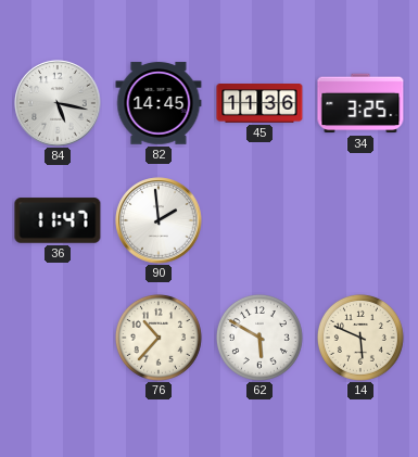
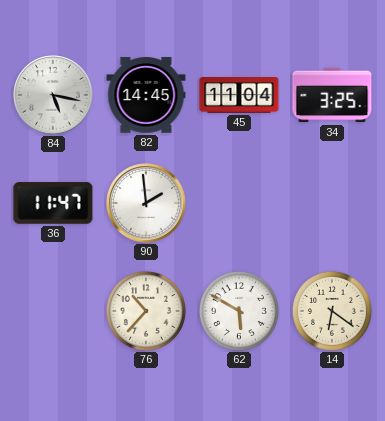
45: 11:36 -> 11:04
14: 5:49 -> 6:21
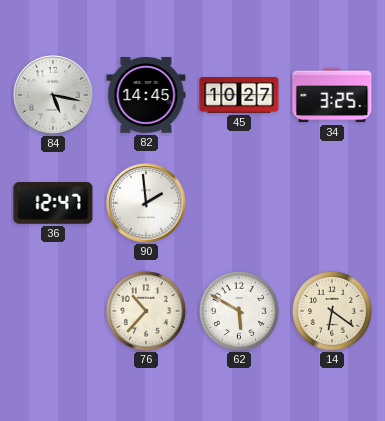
45: 11:04 -> 10:27
36: 11:47 -> 12:47
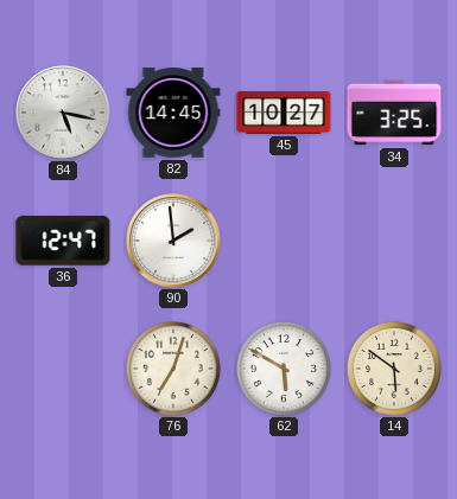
76: 10:37 -> 7:03
14: 6:21 -> 5:51
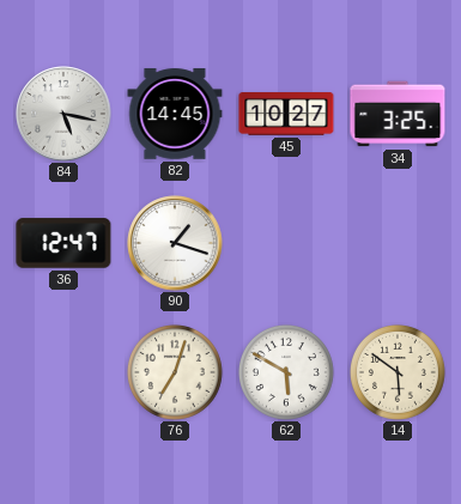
90: 1:59 -> 1:18
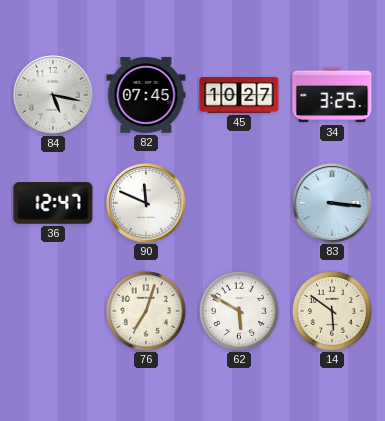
82: 14:45 -> 07:45
90: 1:18 -> 11:49
83: none -> 3:16
